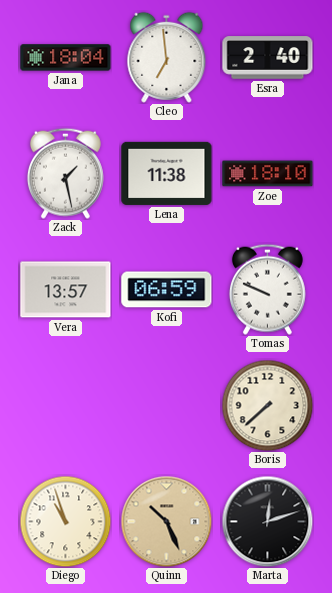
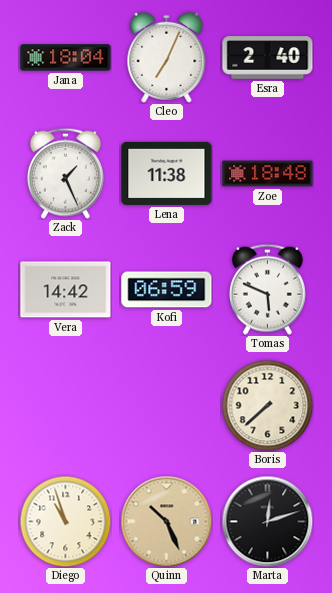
Cleo: 6:59 -> 7:04
Zack: 1:28 -> 1:26
Zoe: 18:10 -> 18:48
Vera: 13:57 -> 14:42
Tomas: 9:49 -> 5:49
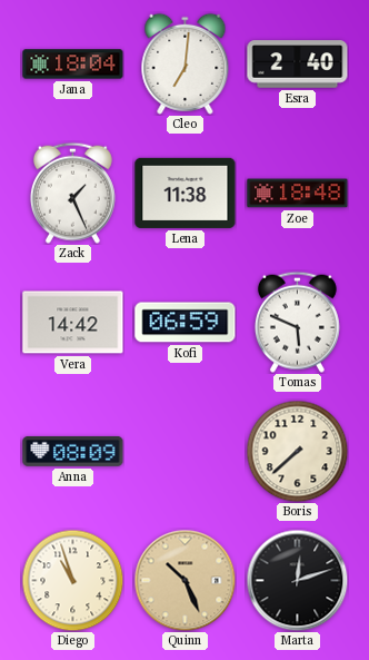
Cleo: 7:04 -> 7:01
Anna: none -> 08:09
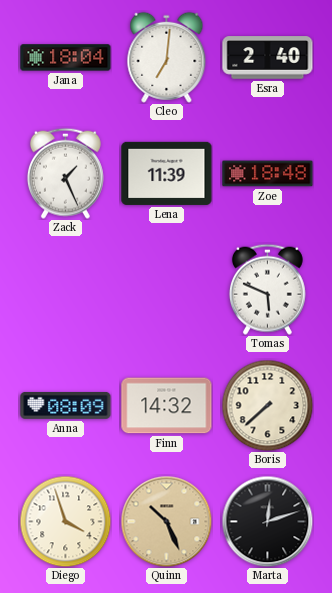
Lena: 11:38 -> 11:39
Vera: 14:42 -> none
Kofi: 06:59 -> none
Finn: none -> 14:32
Diego: 10:57 -> 3:57
